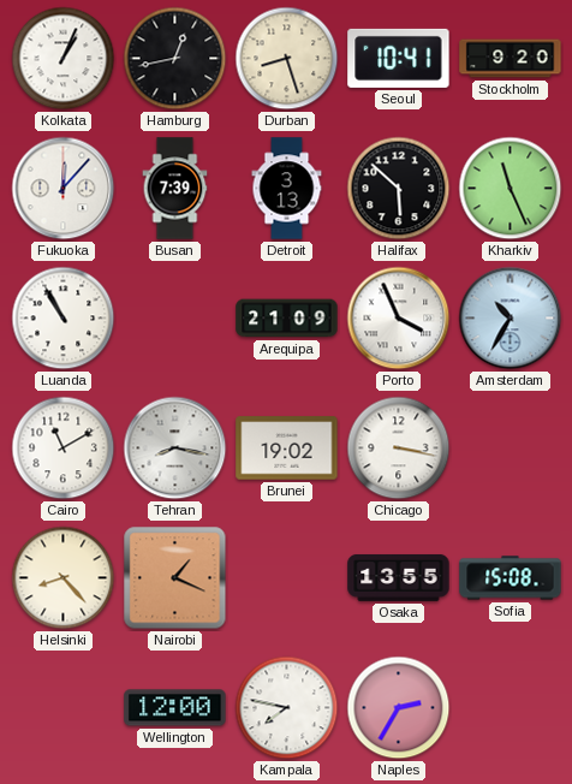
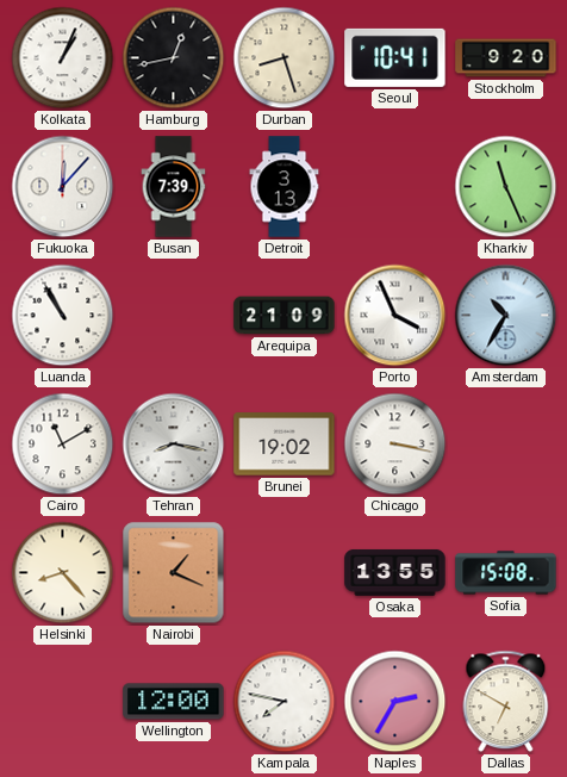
Halifax: 5:52 -> none
Dallas: none -> 6:50
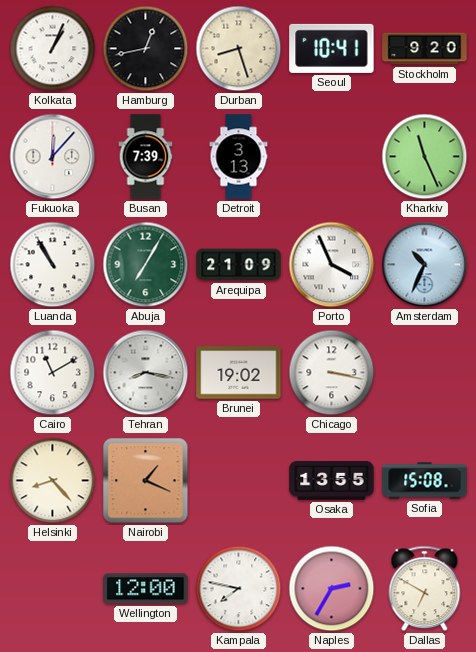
Abuja: none -> 7:05
Amsterdam: 10:35 -> 10:34
